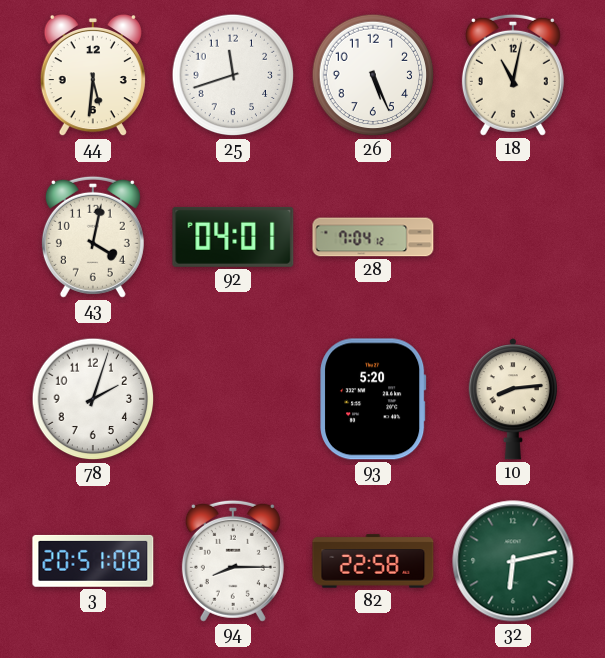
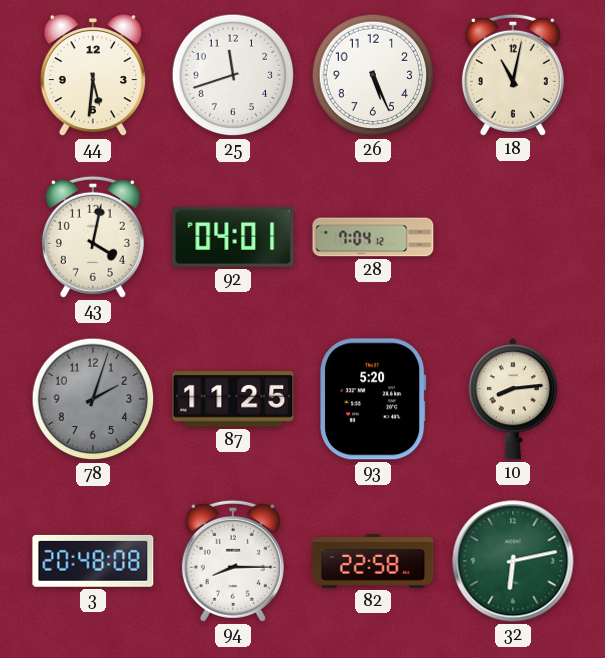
78 dial: white -> grey
87: none -> 11:25
3: 20:51 -> 20:48
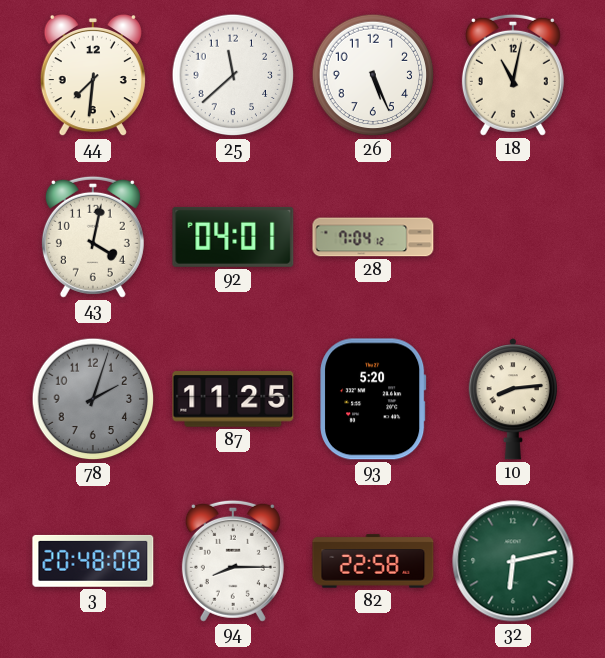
44: 5:31 -> 7:31
25: 11:42 -> 11:38
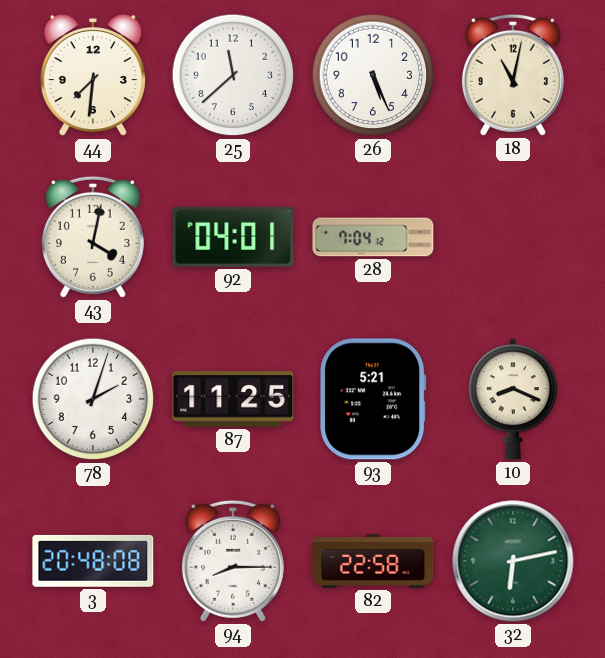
78 dial: grey -> white
93: 5:20 -> 5:21
10: 8:14 -> 8:19
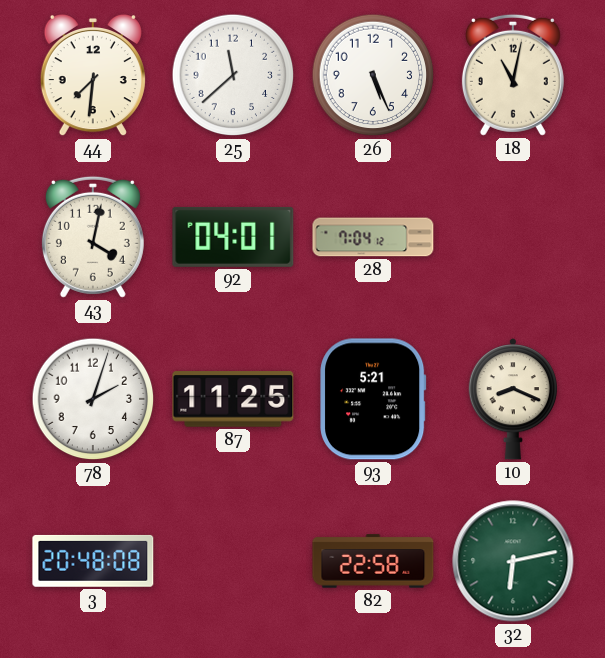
94: 8:15 -> none
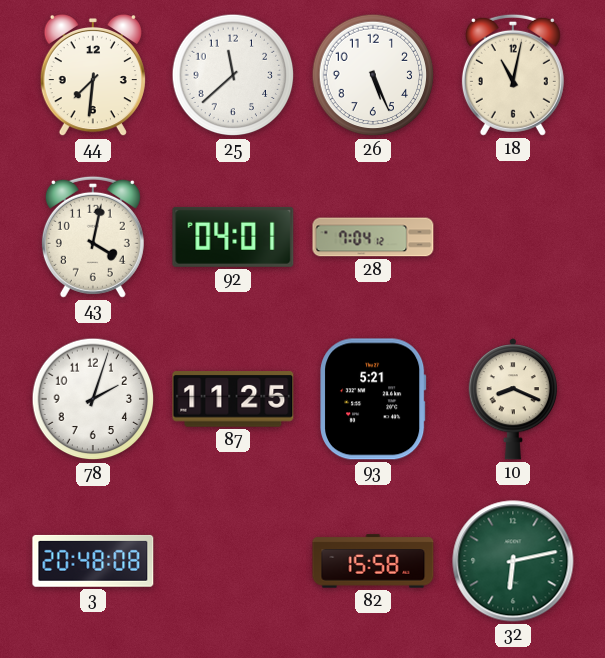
82: 22:58 -> 15:58
